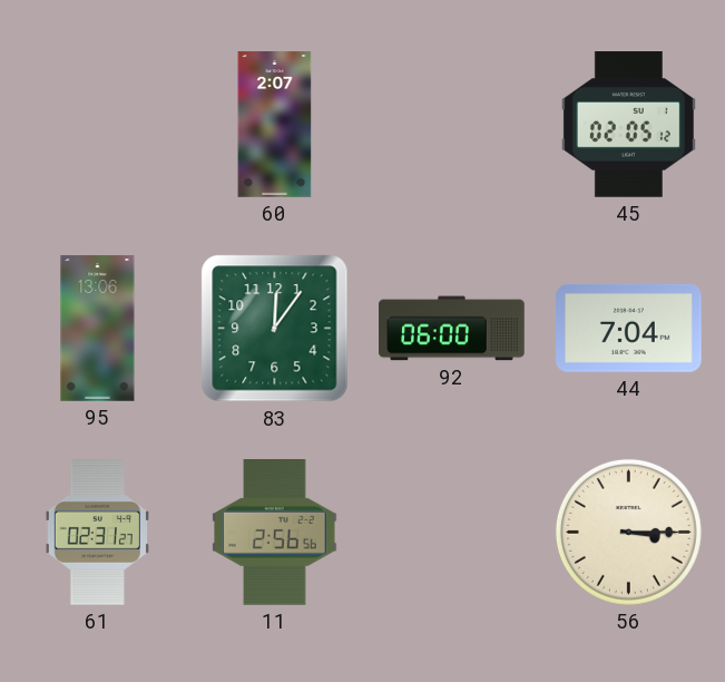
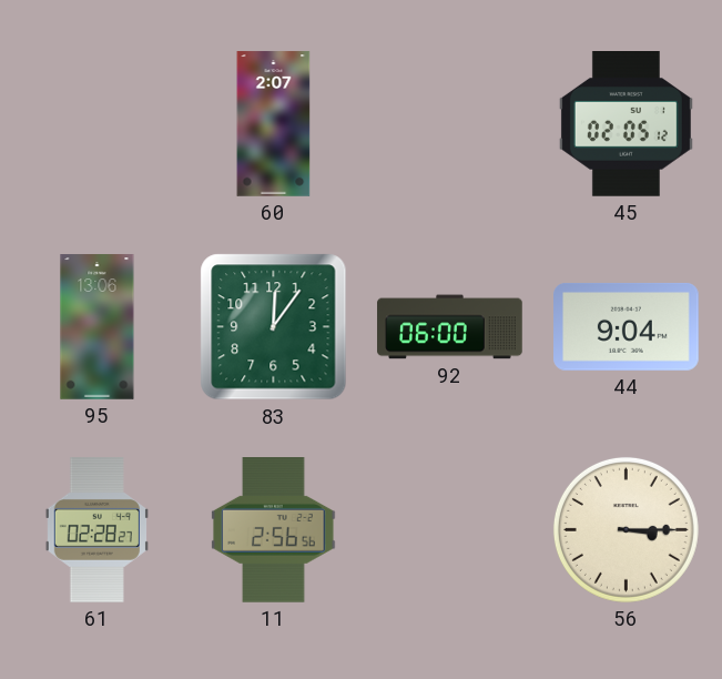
44: 7:04 -> 9:04
61: 02:31 -> 02:28
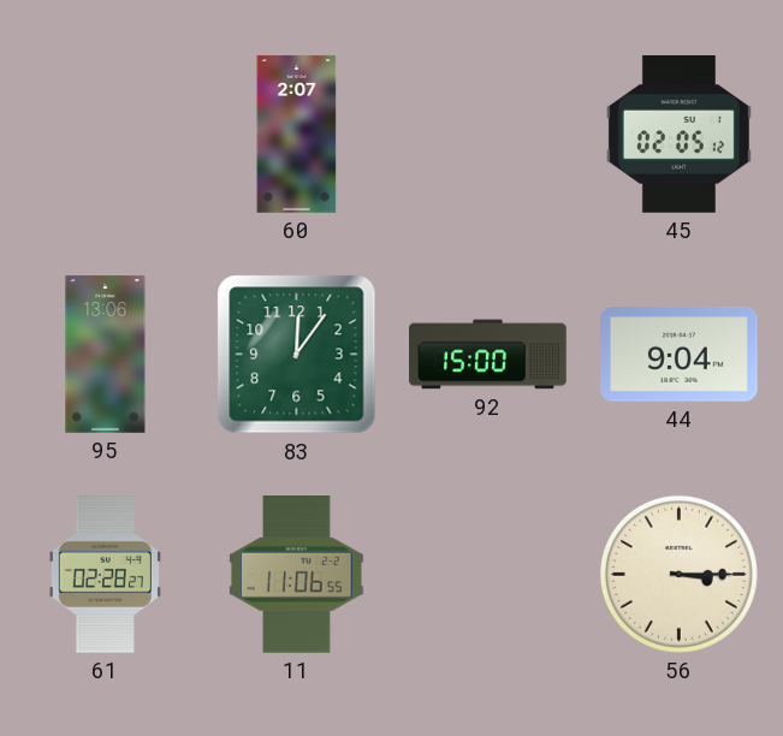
92: 06:00 -> 15:00
11: 2:56 -> 11:06
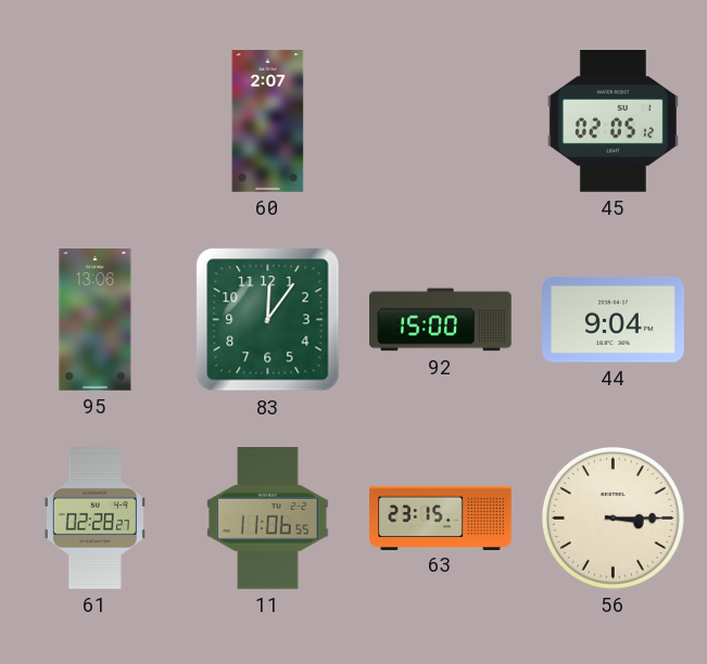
63: none -> 23:15
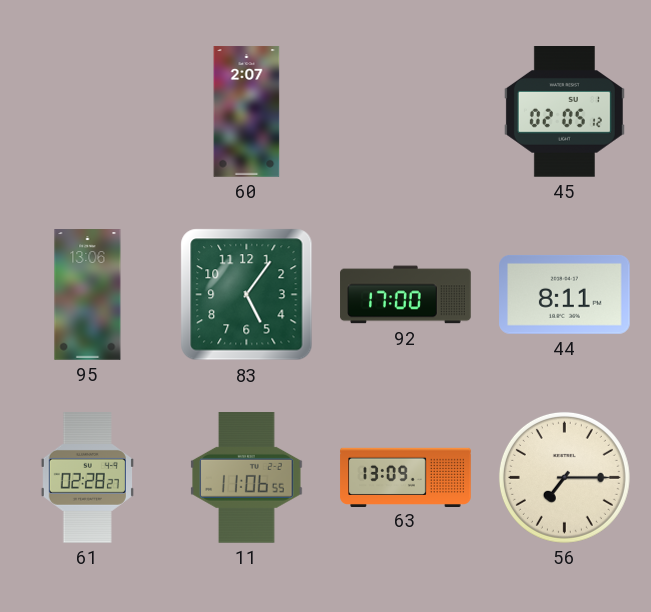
83: 12:06 -> 5:06
92: 15:00 -> 17:00
44: 9:04 -> 8:11
63: 23:15 -> 13:09
56: 3:15 -> 7:15
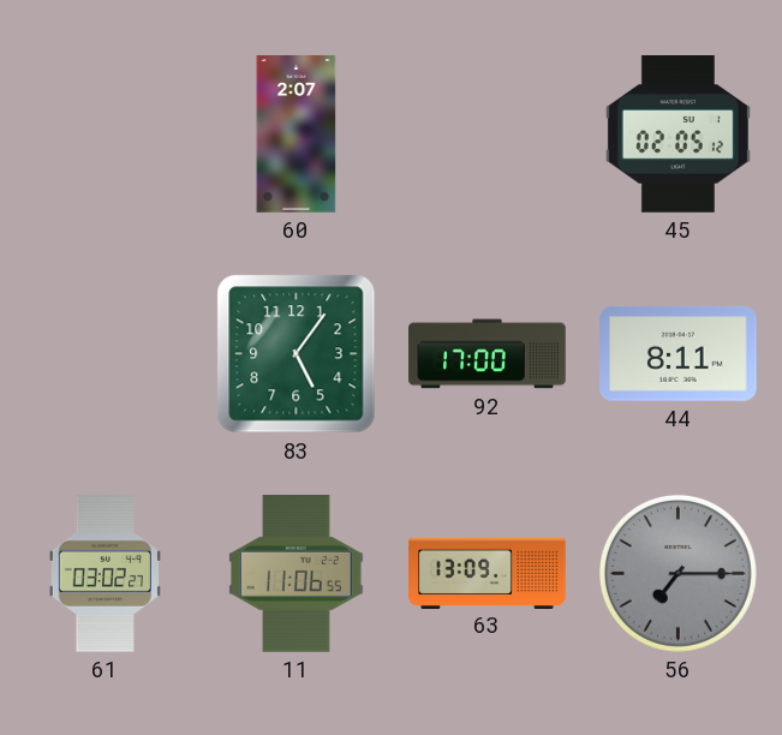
95: 13:06 -> none
61: 02:28 -> 03:02
56 dial: cream -> grey
